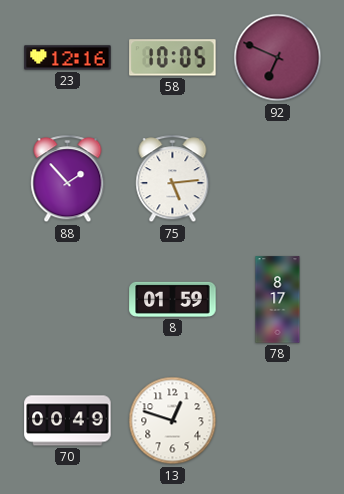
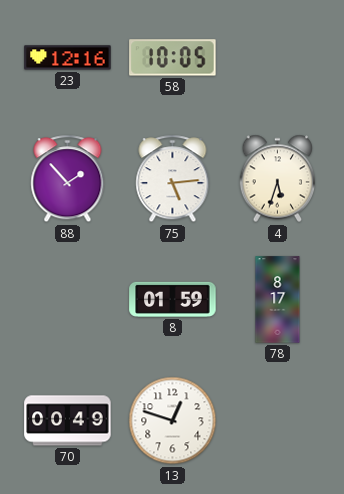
92: 6:49 -> none
4: none -> 5:33
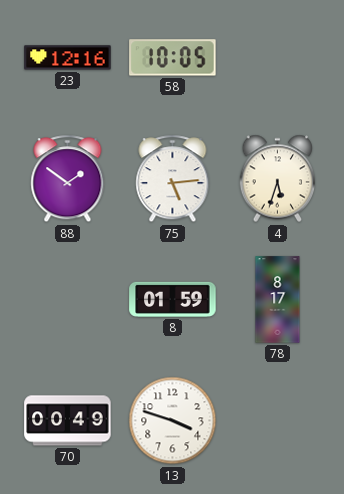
88: 1:53 -> 1:51
13: 12:48 -> 3:48
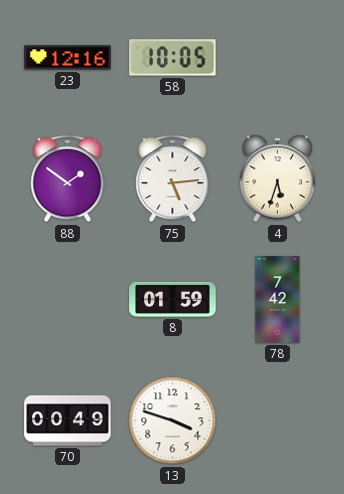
78: 8:17 -> 7:42
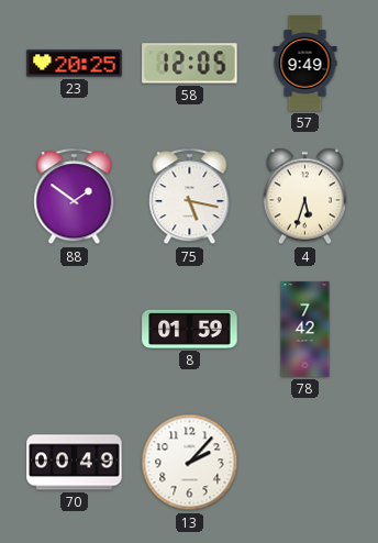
23: 12:16 -> 20:25
58: 10:05 -> 12:05
57: none -> 9:49
75: 5:14 -> 5:17
13: 3:48 -> 2:07
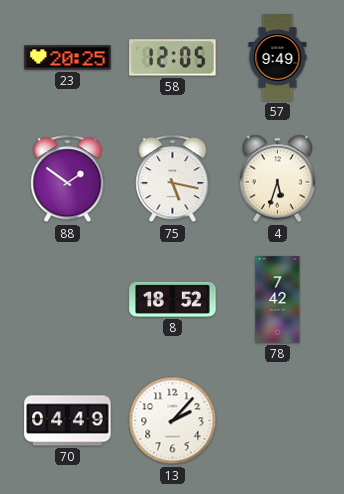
8: 01:59 -> 18:52
70: 00:49 -> 04:49
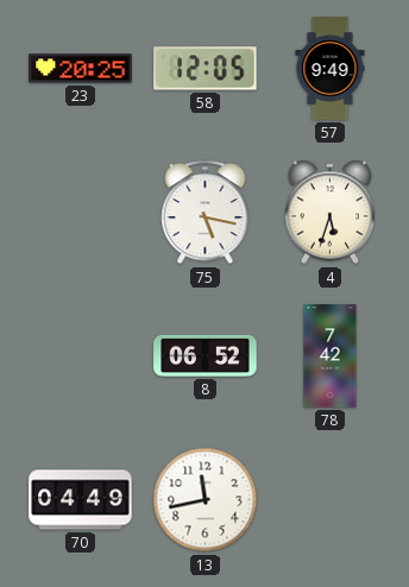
88: 1:51 -> none
8: 18:52 -> 06:52
13: 2:07 -> 11:43
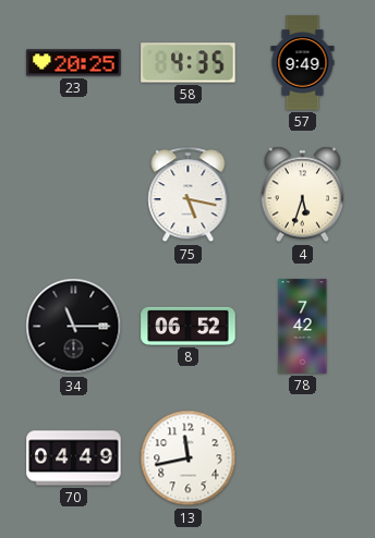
58: 12:05 -> 4:35
34: none -> 11:15
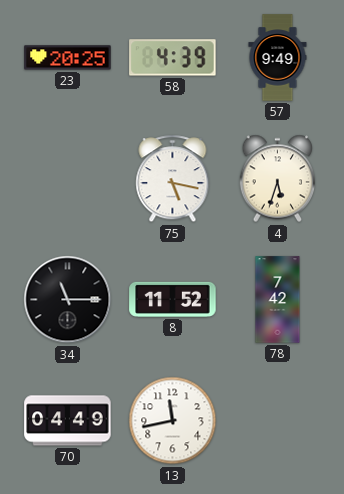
58: 4:35 -> 4:39
8: 06:52 -> 11:52
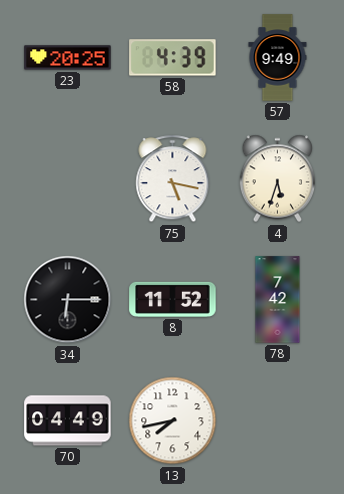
34: 11:15 -> 6:15
13: 11:43 -> 7:43
